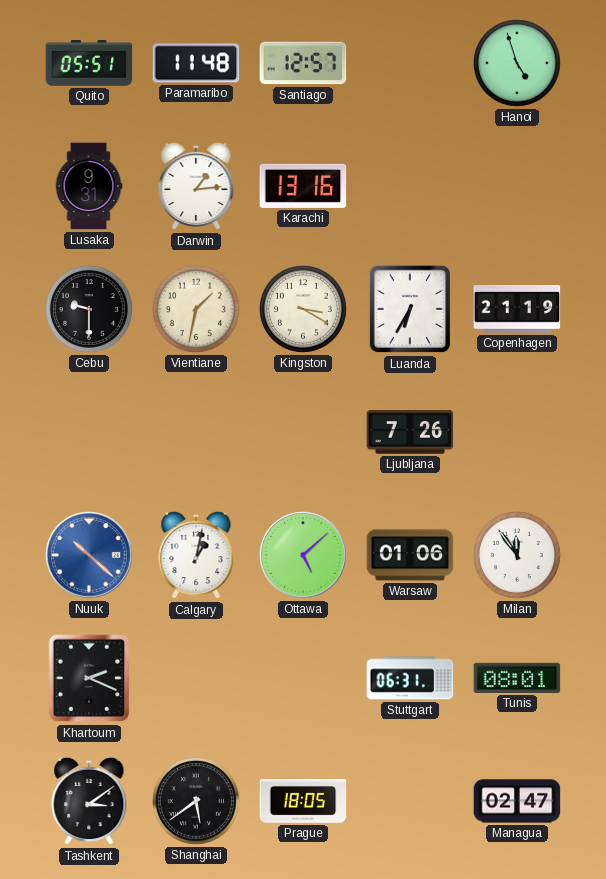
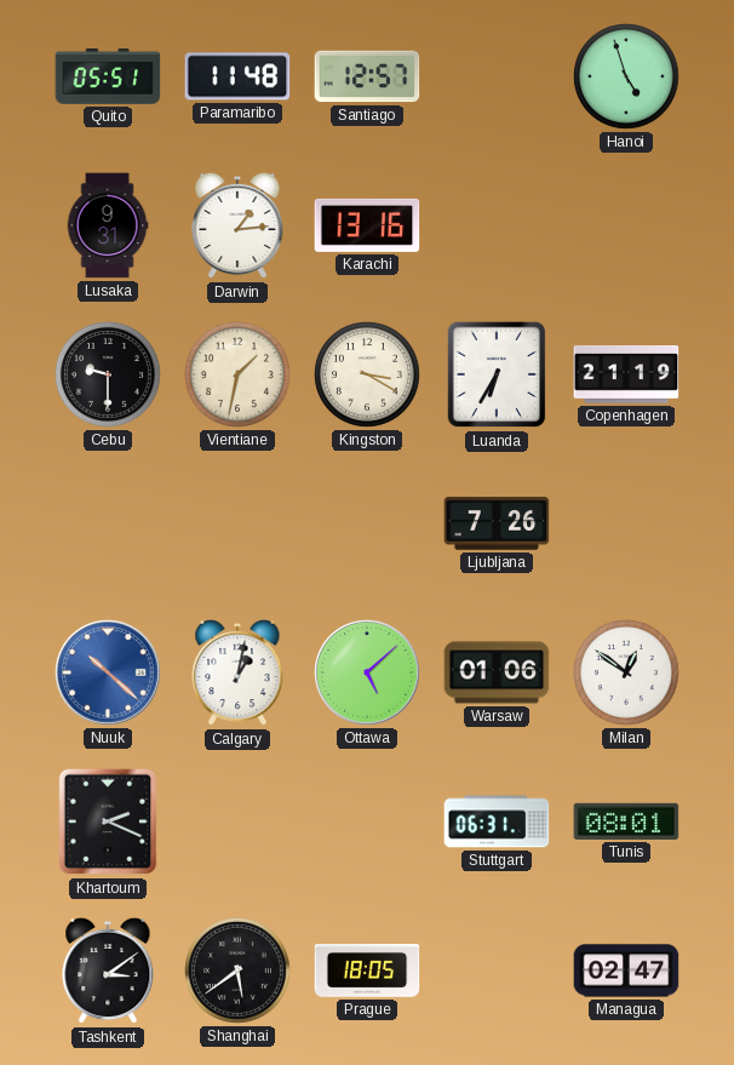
Milan: 11:54 -> 12:51
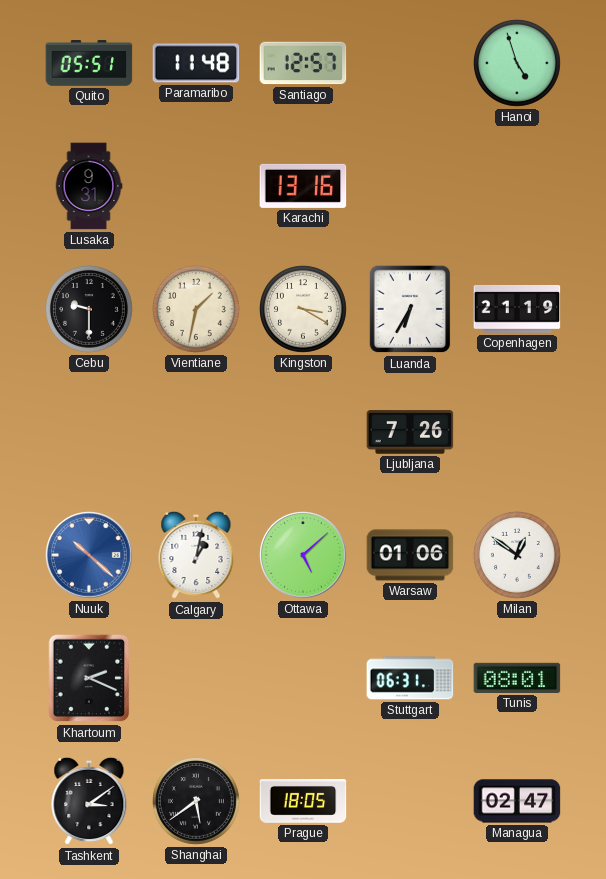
Darwin: 1:14 -> none
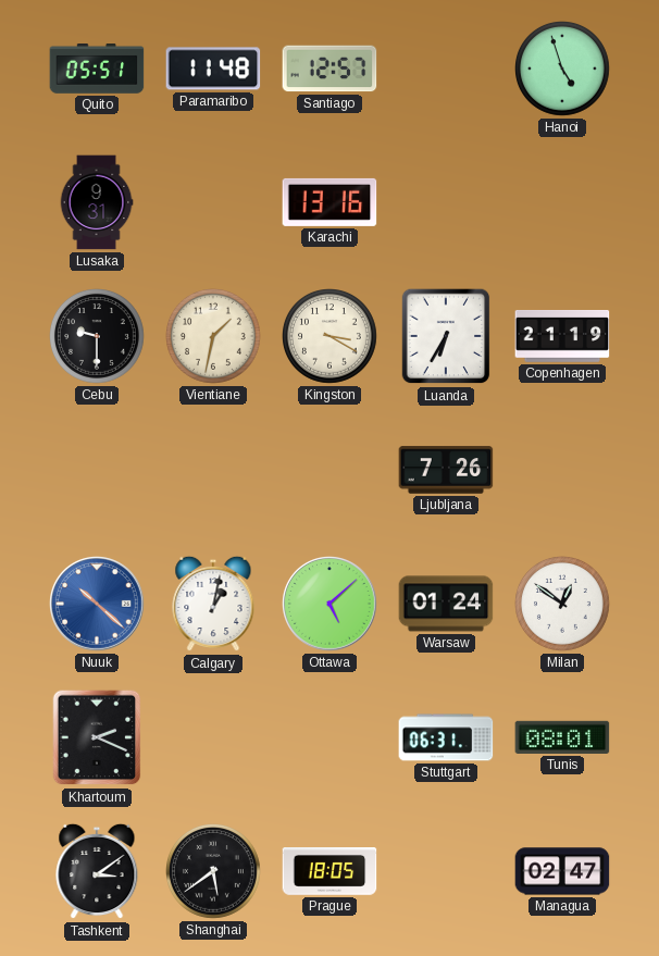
Warsaw: 01:06 -> 01:24
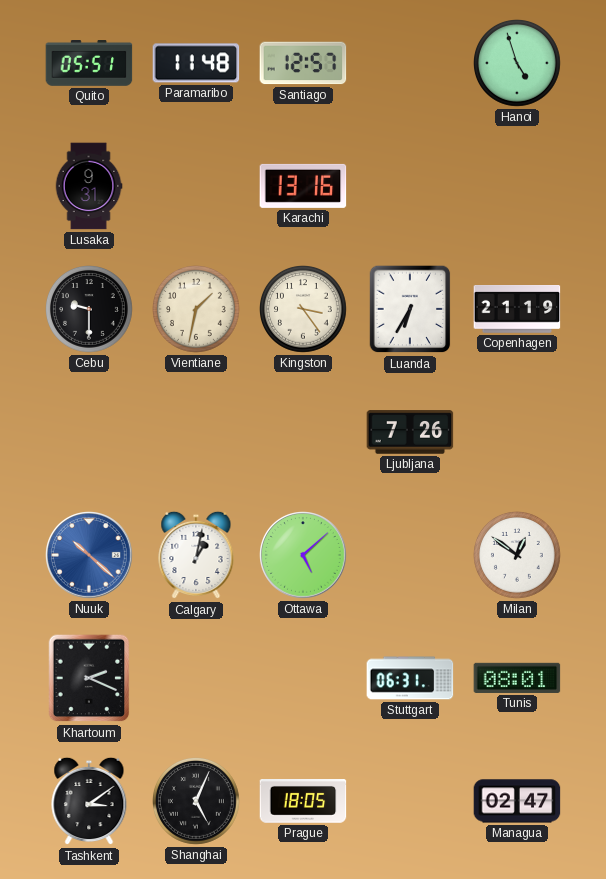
Kingston: 3:20 -> 3:24
Warsaw: 01:24 -> none
Shanghai: 5:39 -> 5:04
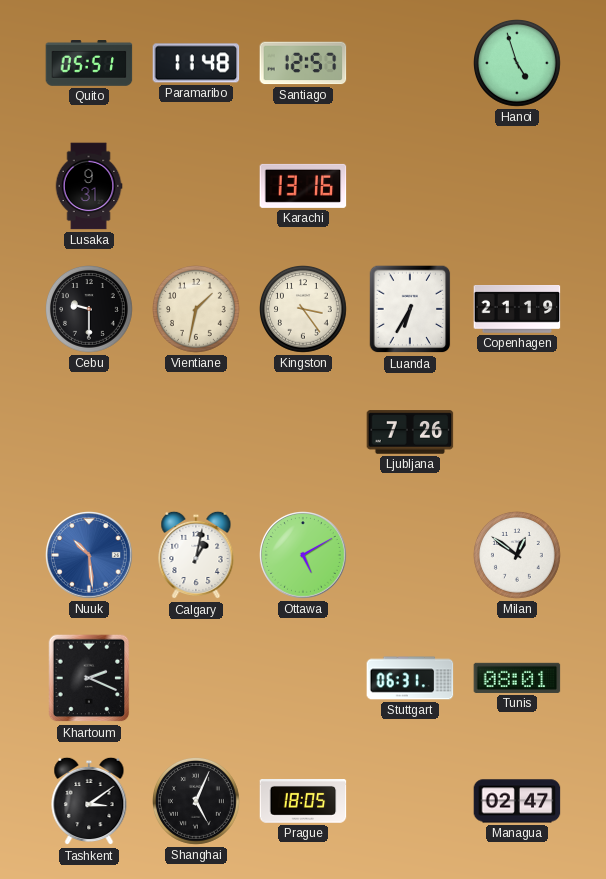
Nuuk: 10:22 -> 10:29
Ottawa: 5:08 -> 5:10
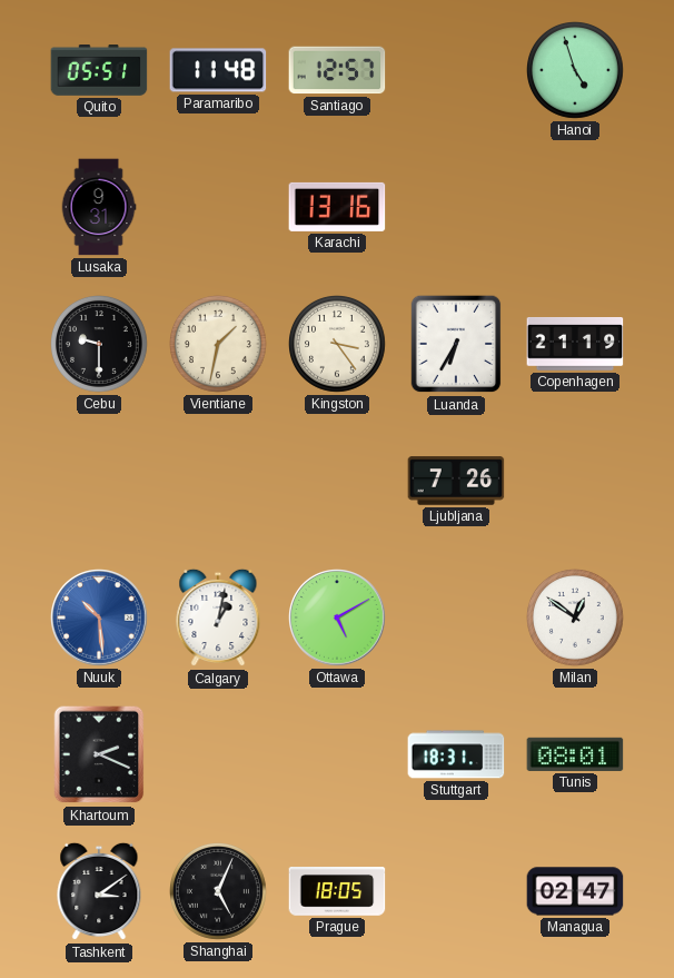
Stuttgart: 06:31 -> 18:31
